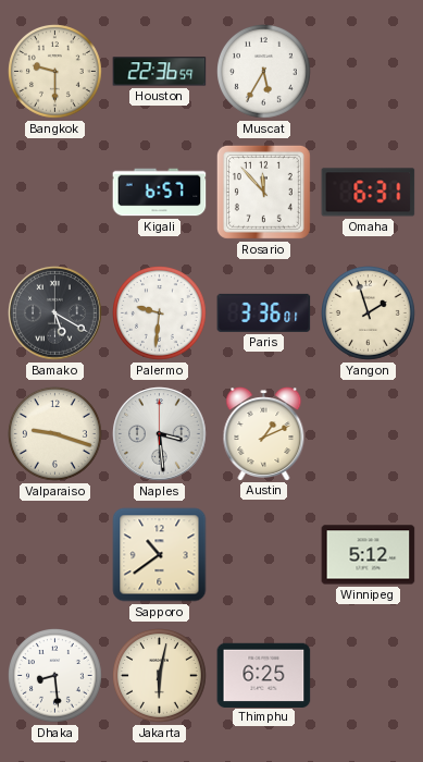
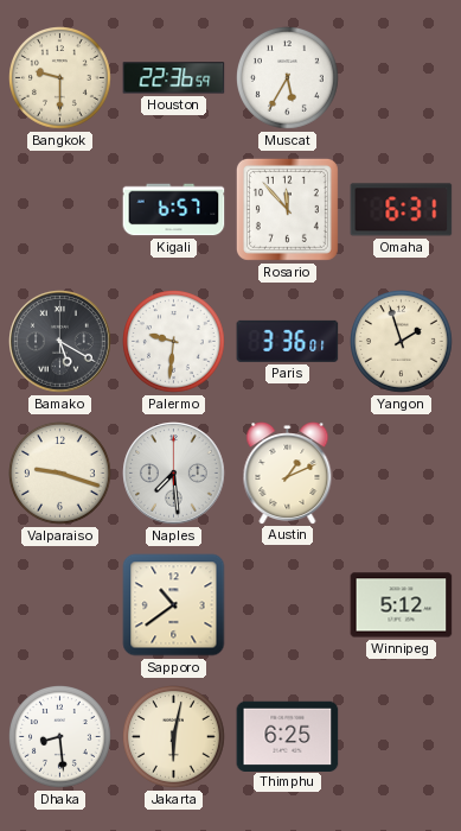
Naples: 3:29 -> 7:29
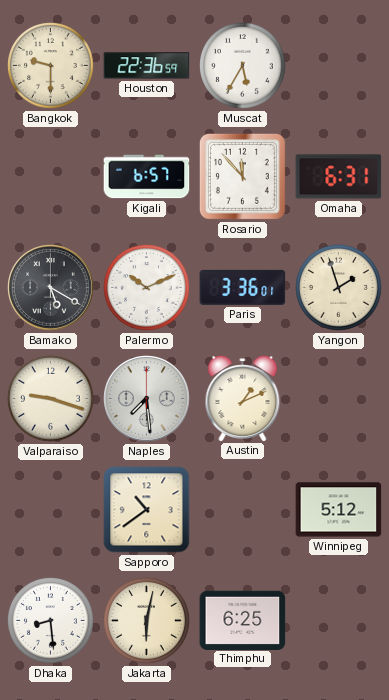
Palermo: 9:31 -> 10:11
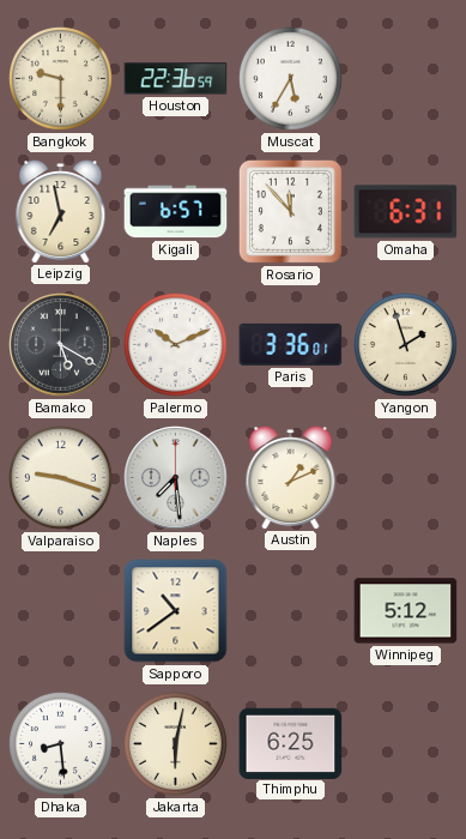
Leipzig: none -> 6:58
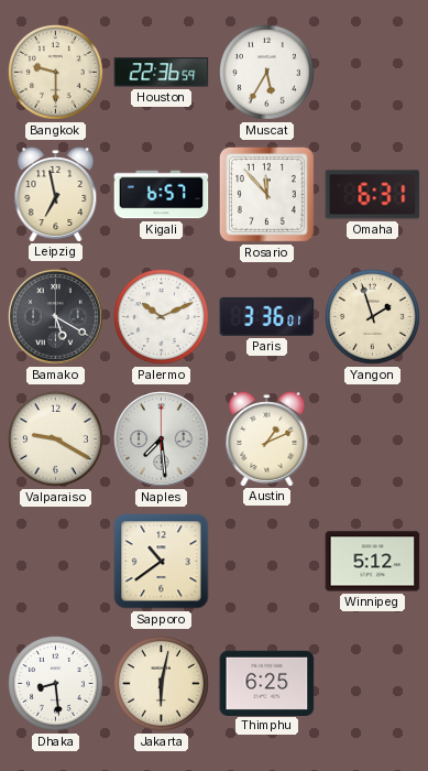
Valparaiso: 9:18 -> 9:20
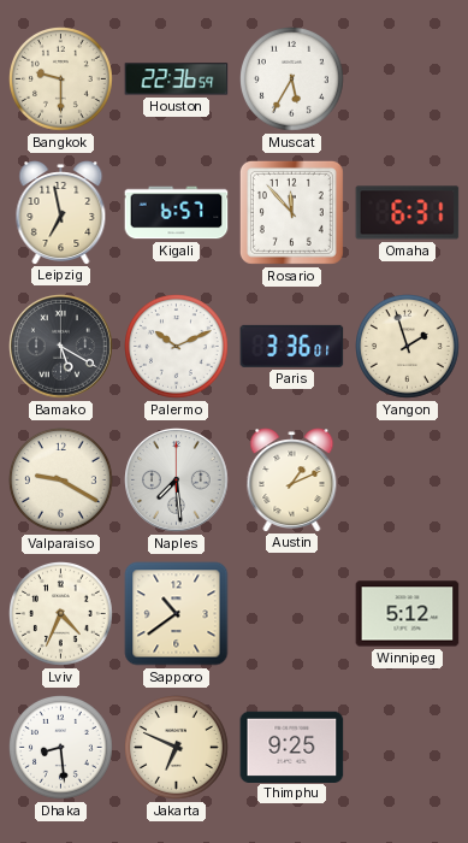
Lviv: none -> 4:34
Jakarta: 6:02 -> 6:49
Thimphu: 6:25 -> 9:25
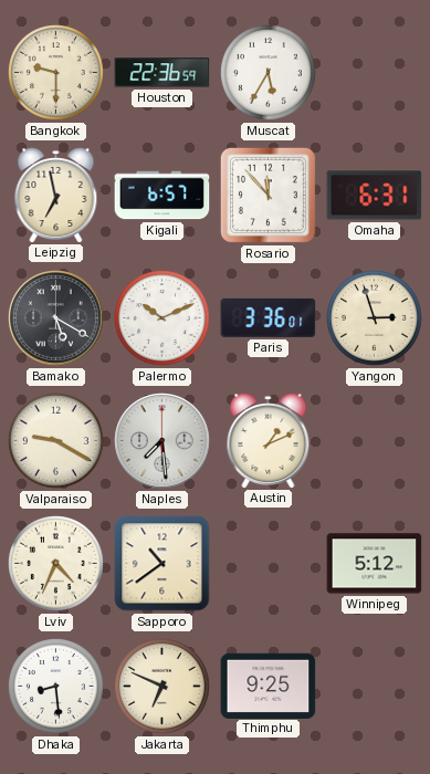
Yangon: 1:57 -> 2:57
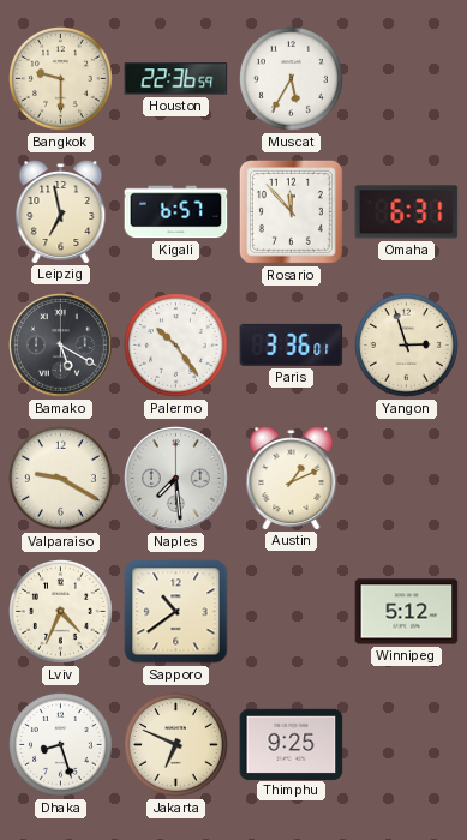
Palermo: 10:11 -> 10:24
Dhaka: 8:29 -> 8:27
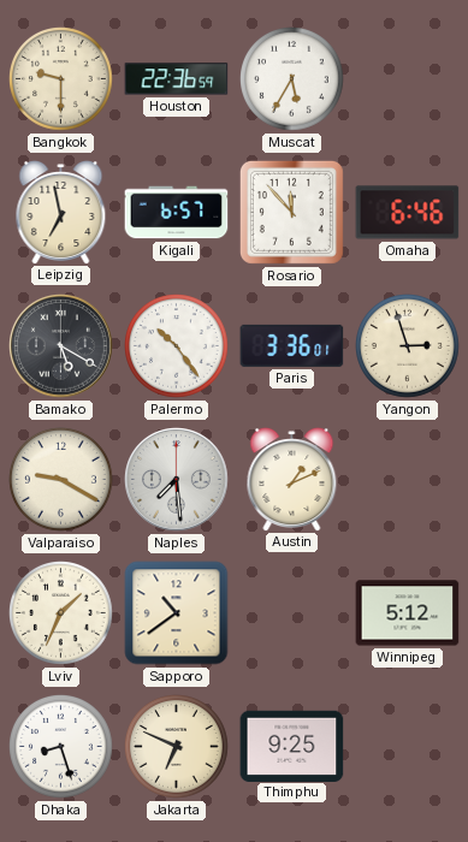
Omaha: 6:31 -> 6:46
Lviv: 4:34 -> 1:34
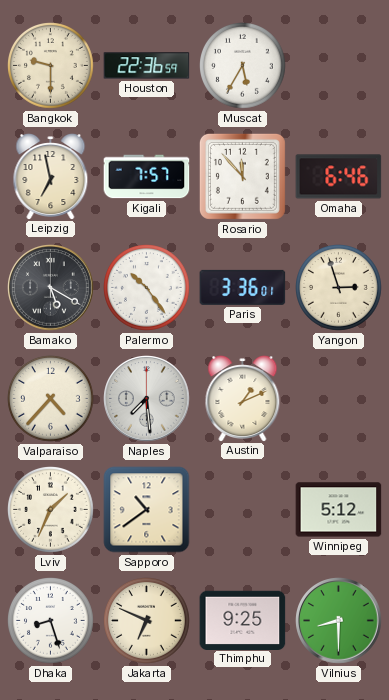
Kigali: 6:57 -> 7:57
Valparaiso: 9:20 -> 4:37
Vilnius: none -> 8:30
